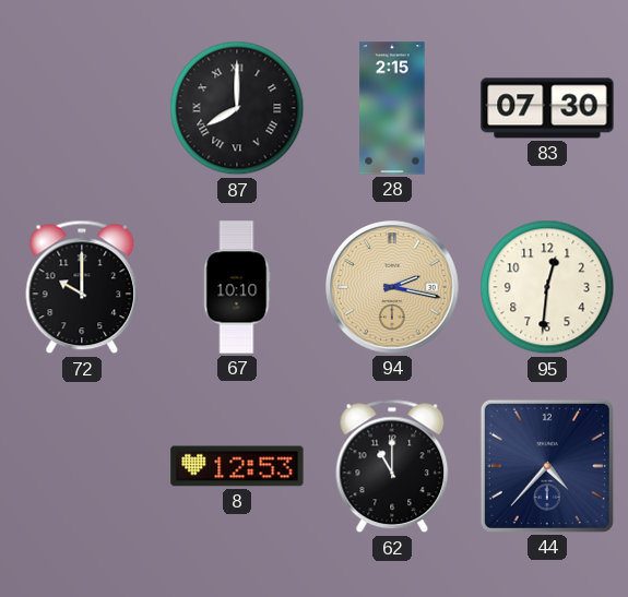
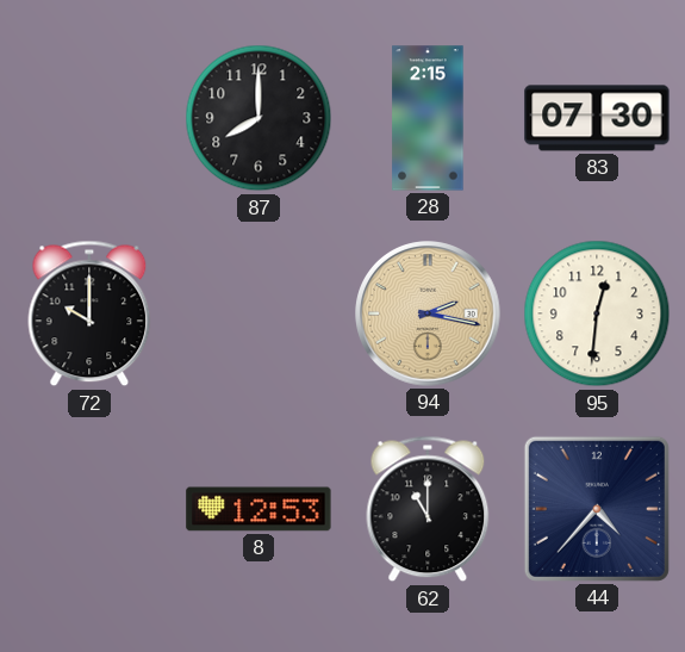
87 numerals: Roman -> Arabic
67: 10:10 -> none
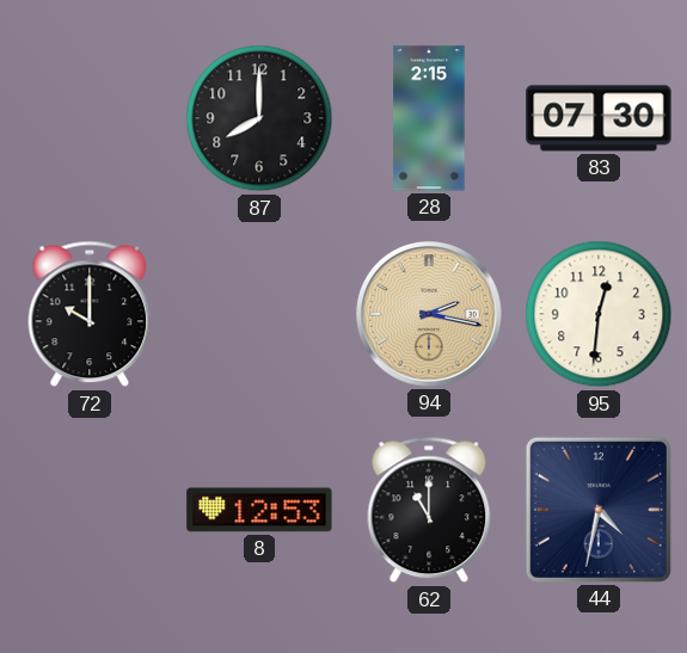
44: 4:37 -> 4:32
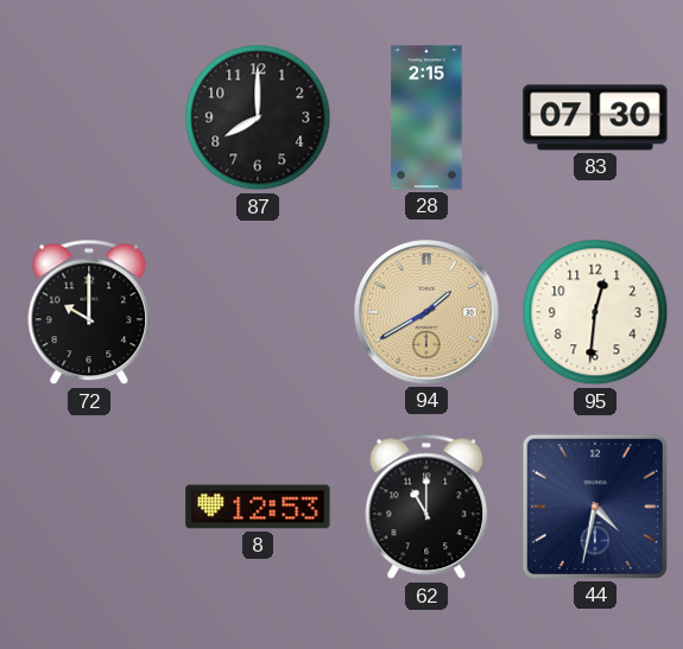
94: 2:17 -> 1:40
